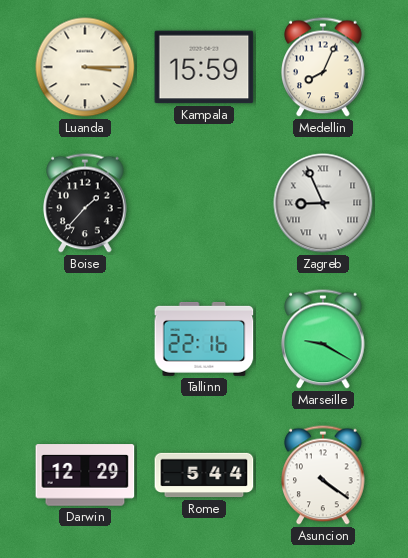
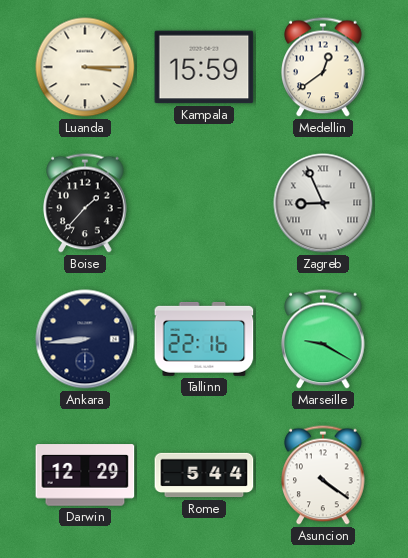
Medellin: 8:04 -> 12:39
Ankara: none -> 8:44
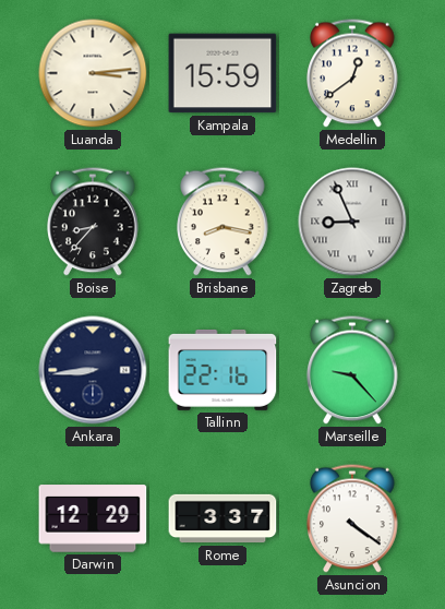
Luanda: 3:15 -> 3:14
Boise: 1:37 -> 8:37
Brisbane: none -> 8:17
Marseille: 9:20 -> 9:23
Rome: 5:44 -> 3:37
